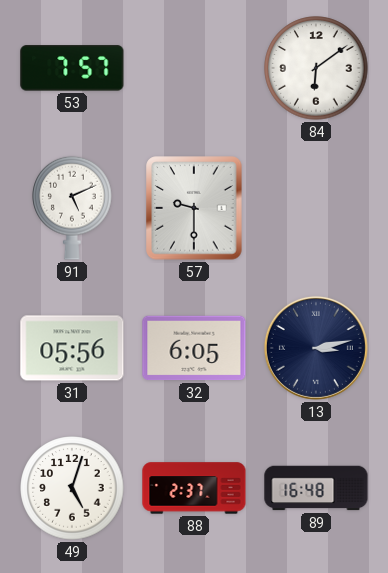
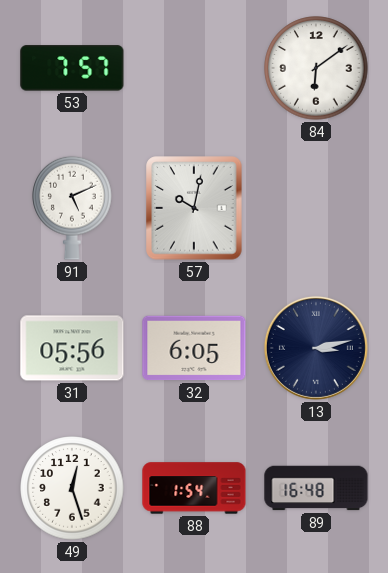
57: 9:30 -> 10:02
49: 5:03 -> 12:27
88: 2:37 -> 1:54
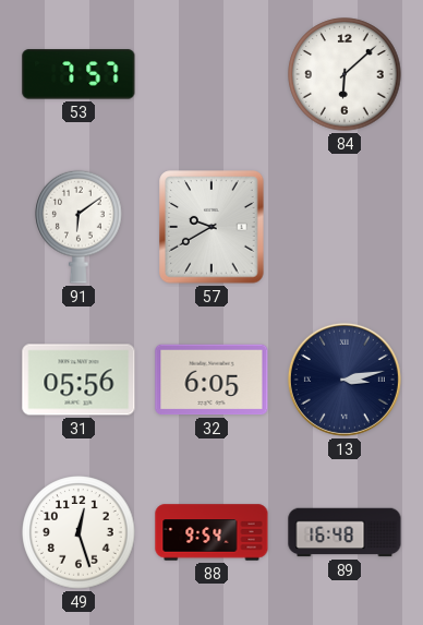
84: 6:09 -> 6:08
91: 5:11 -> 6:09
57: 10:02 -> 9:40
88: 1:54 -> 9:54
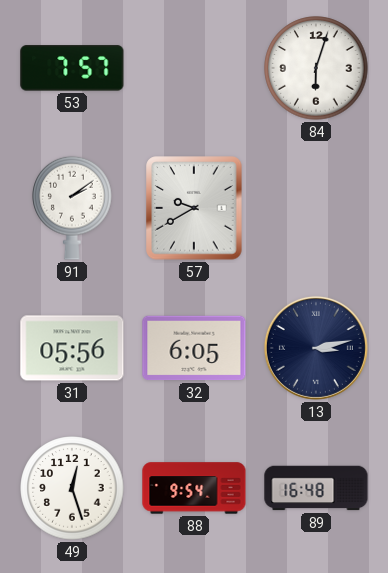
84: 6:08 -> 6:03
91: 6:09 -> 2:09
